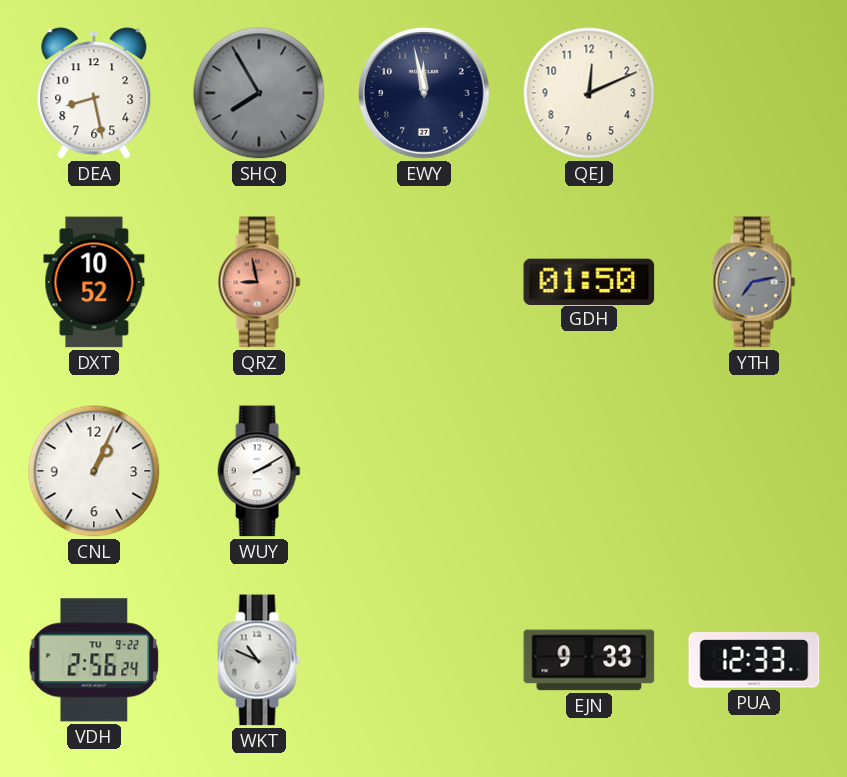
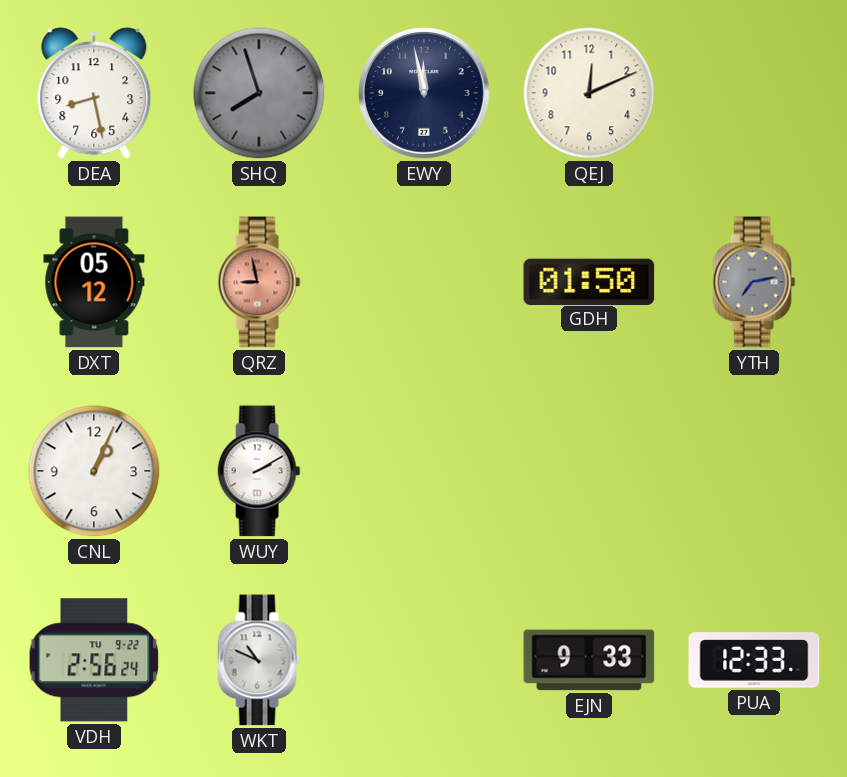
SHQ: 7:55 -> 7:57
DXT: 10:52 -> 05:12
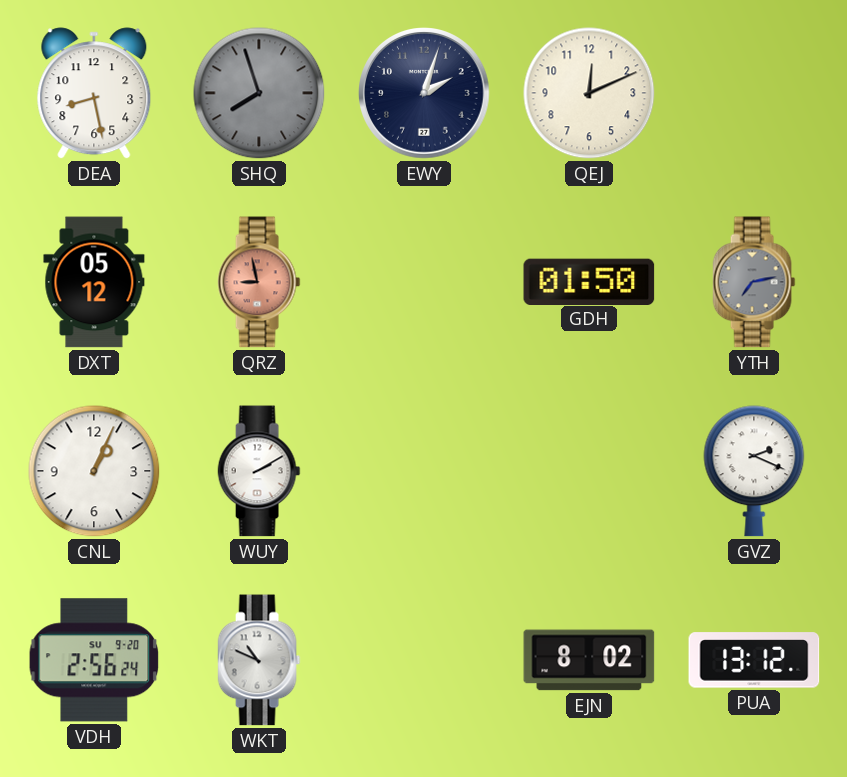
EWY: 11:58 -> 2:03
GVZ: none -> 2:19
VDH date: TU 9-22 -> SU 9-20
EJN: 9:33 -> 8:02
PUA: 12:33 -> 13:12
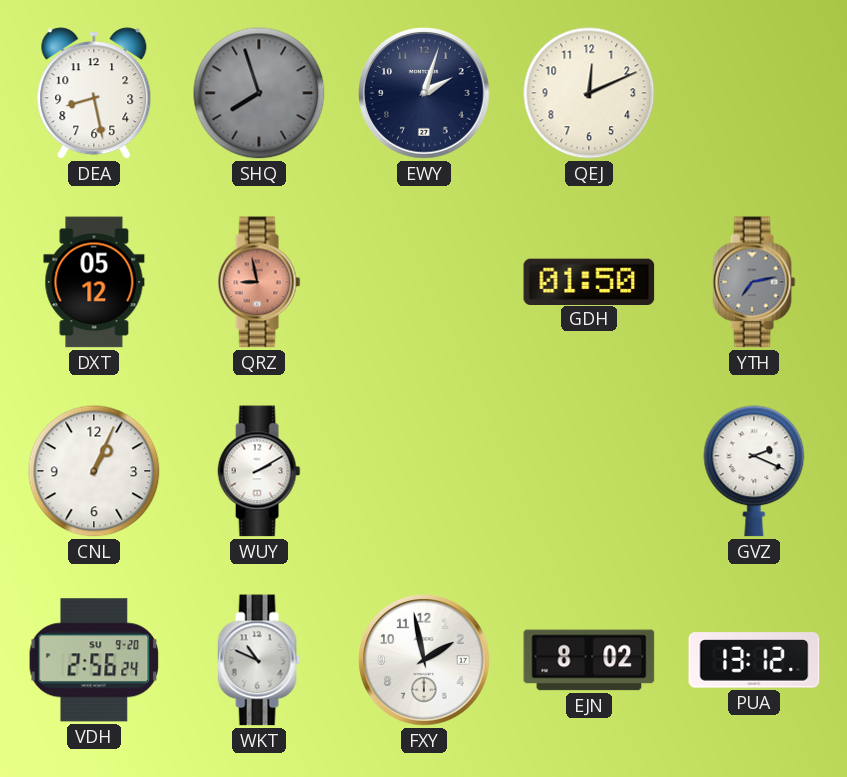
FXY: none -> 1:58
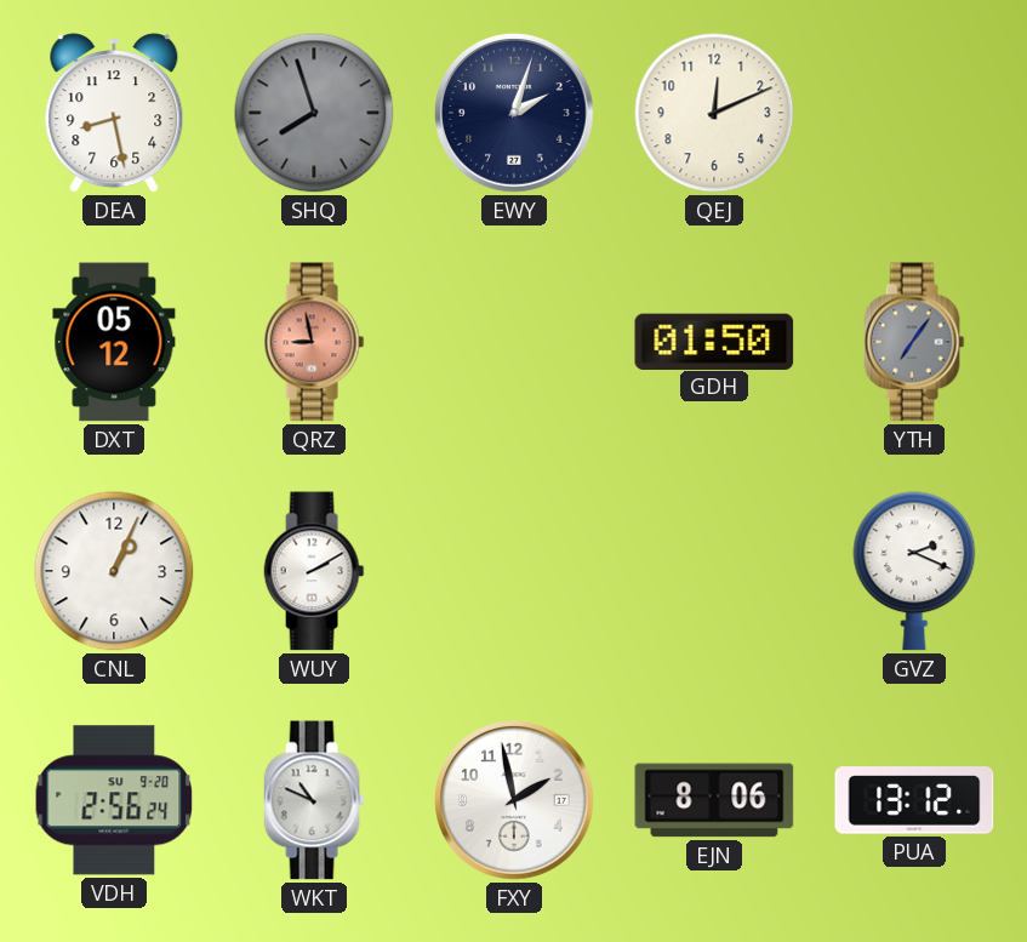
YTH: 7:13 -> 7:06
EJN: 8:02 -> 8:06
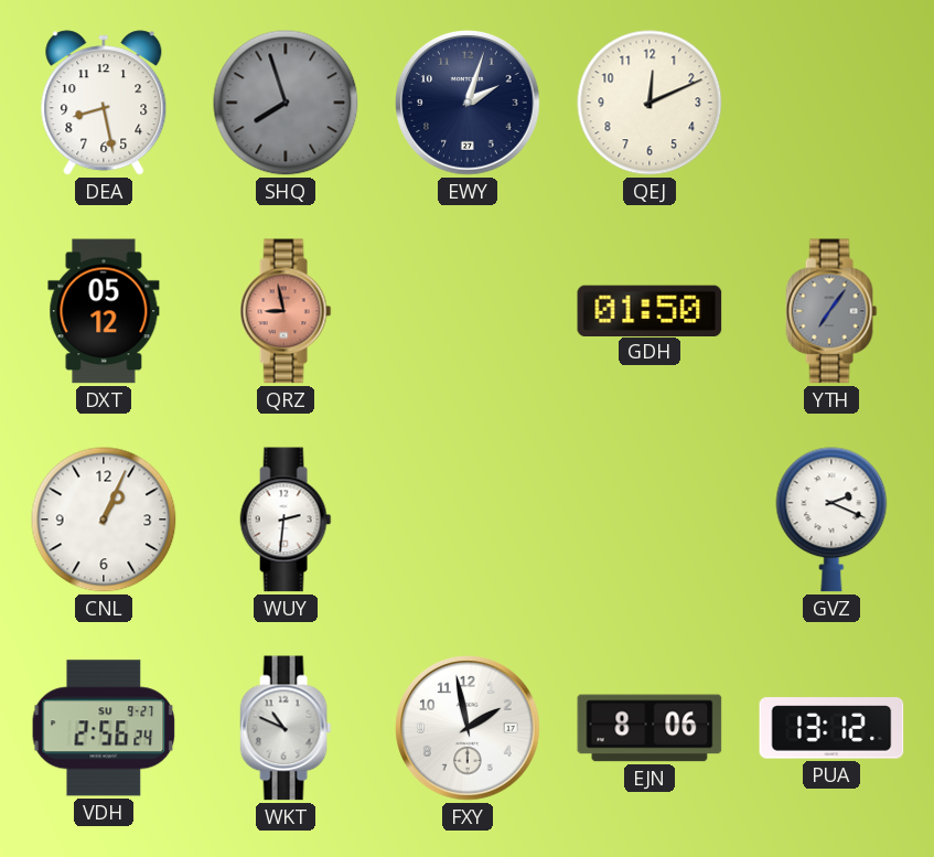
WUY: 2:10 -> 2:31
VDH date: SU 9-20 -> SU 9-27
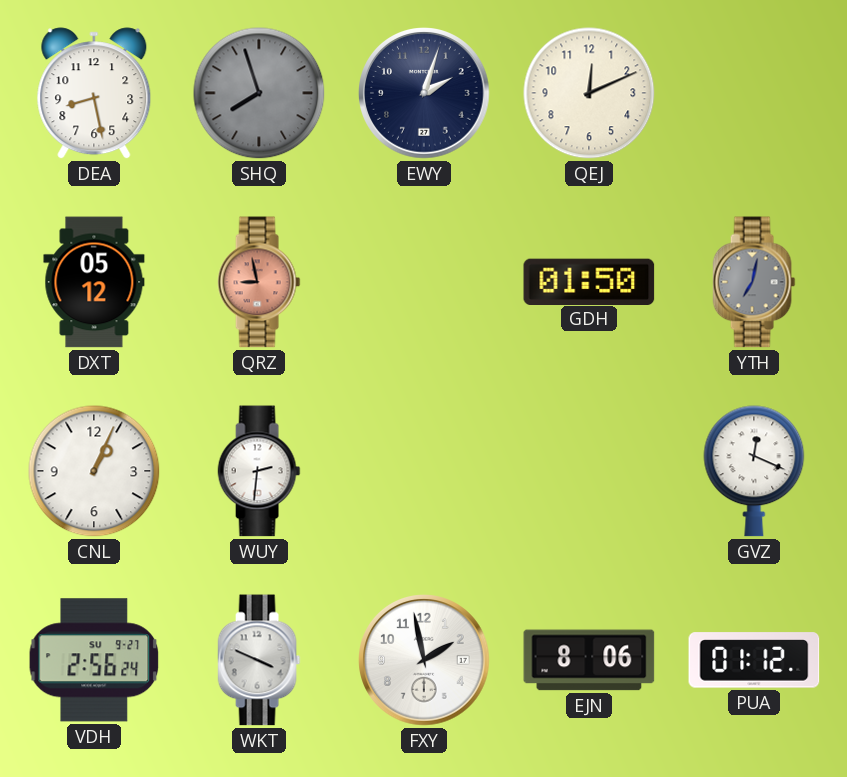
YTH: 7:06 -> 7:02
GVZ: 2:19 -> 12:19
WKT: 10:49 -> 3:49
PUA: 13:12 -> 01:12
